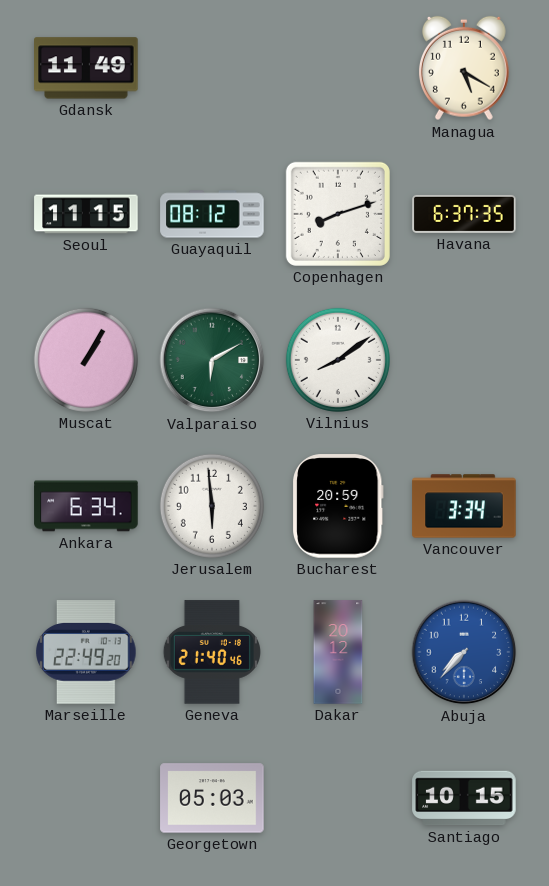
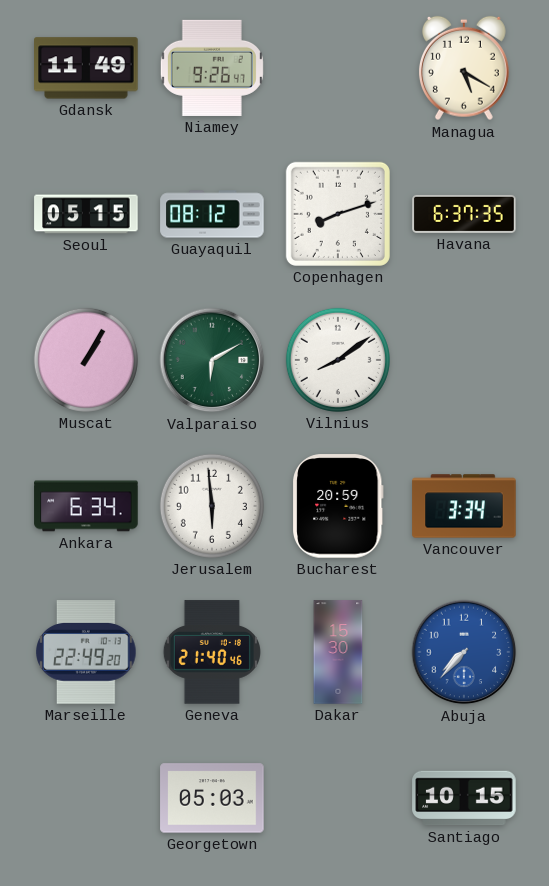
Niamey: none -> 9:26
Seoul: 11:15 -> 05:15
Dakar: 20:12 -> 15:30
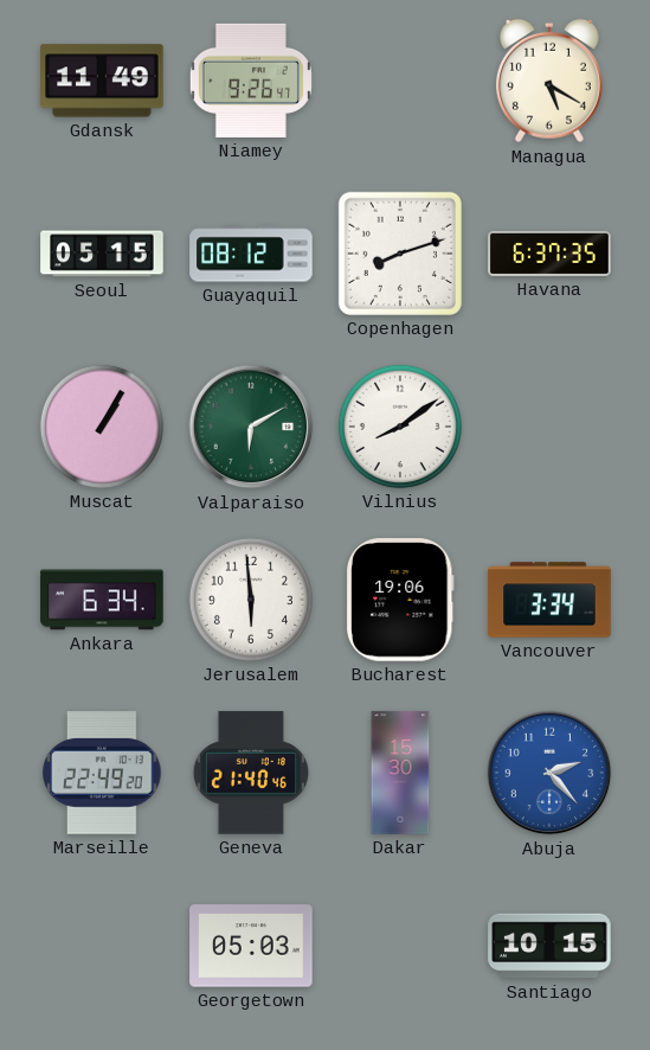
Bucharest: 20:59 -> 19:06
Abuja: 7:37 -> 2:23
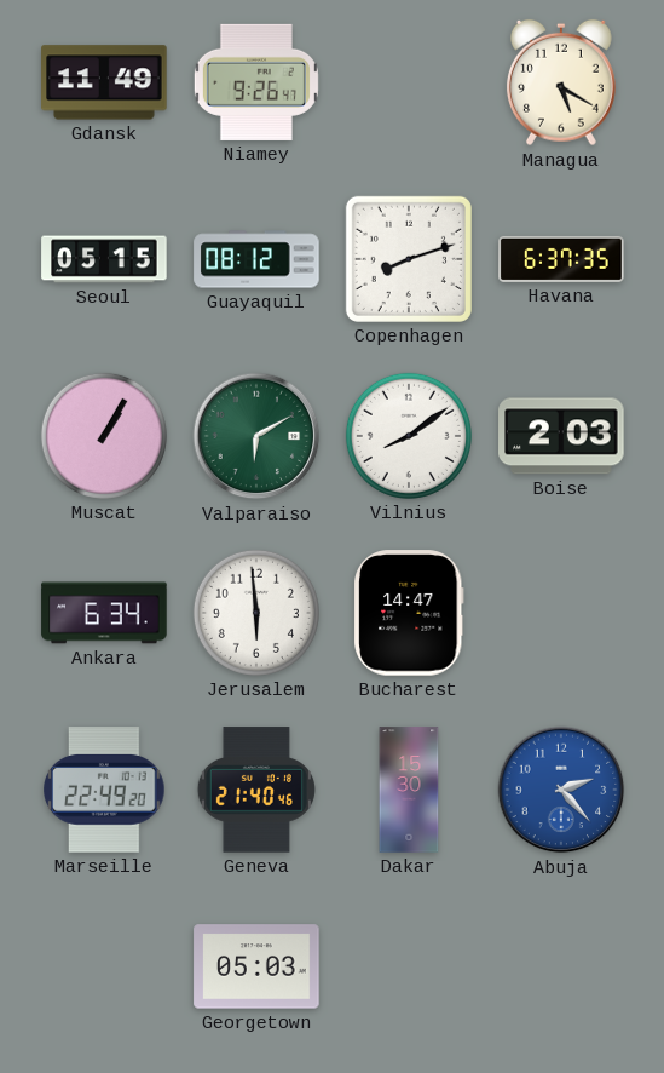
Boise: none -> 2:03
Bucharest: 19:06 -> 14:47
Vancouver: 3:34 -> none
Santiago: 10:15 -> none
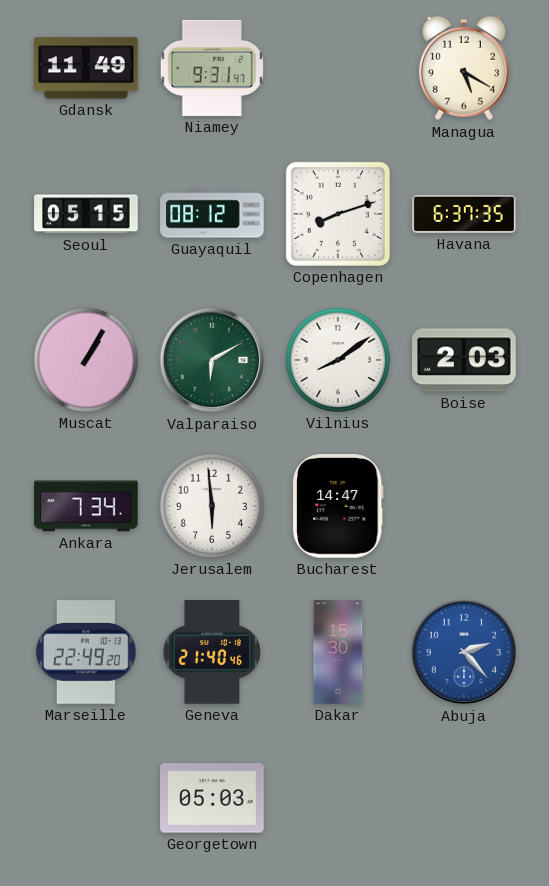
Niamey: 9:26 -> 9:31
Ankara: 6:34 -> 7:34
